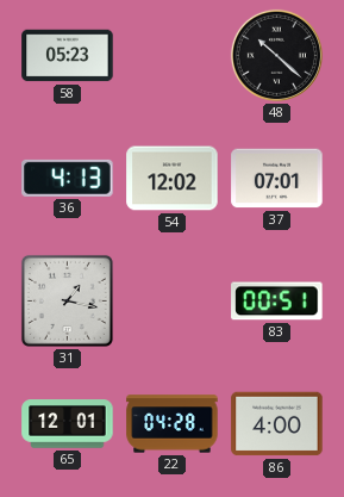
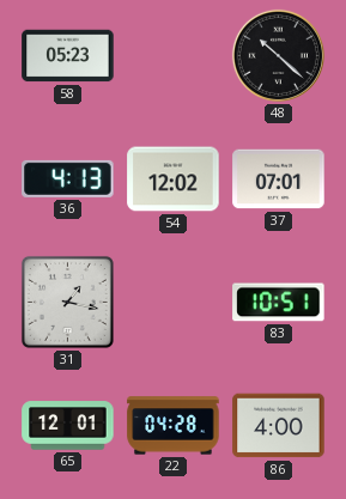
83: 00:51 -> 10:51
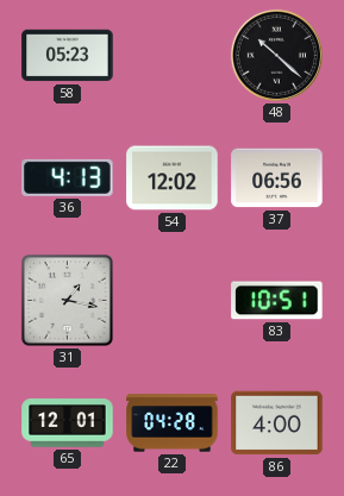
37: 07:01 -> 06:56
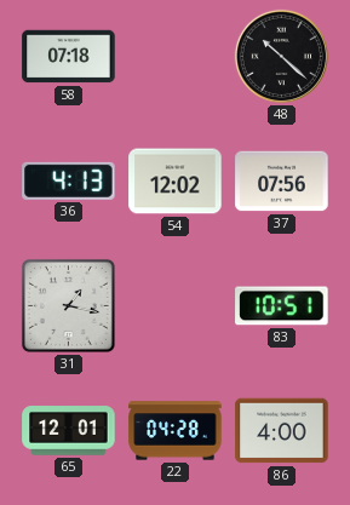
58: 05:23 -> 07:18
37: 06:56 -> 07:56
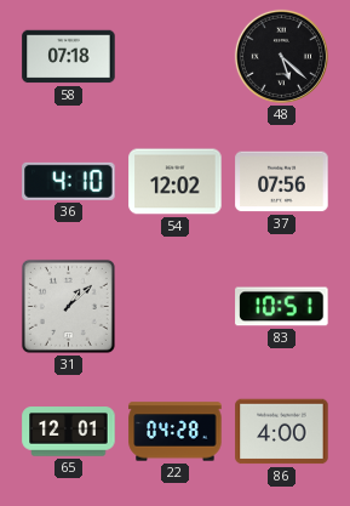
48: 10:22 -> 5:22
36: 4:13 -> 4:10
31: 1:17 -> 1:08
